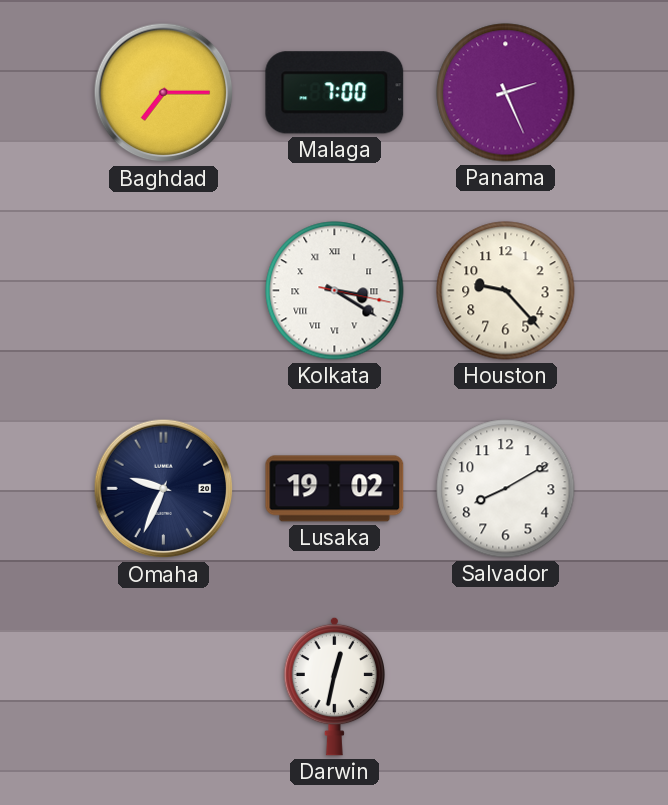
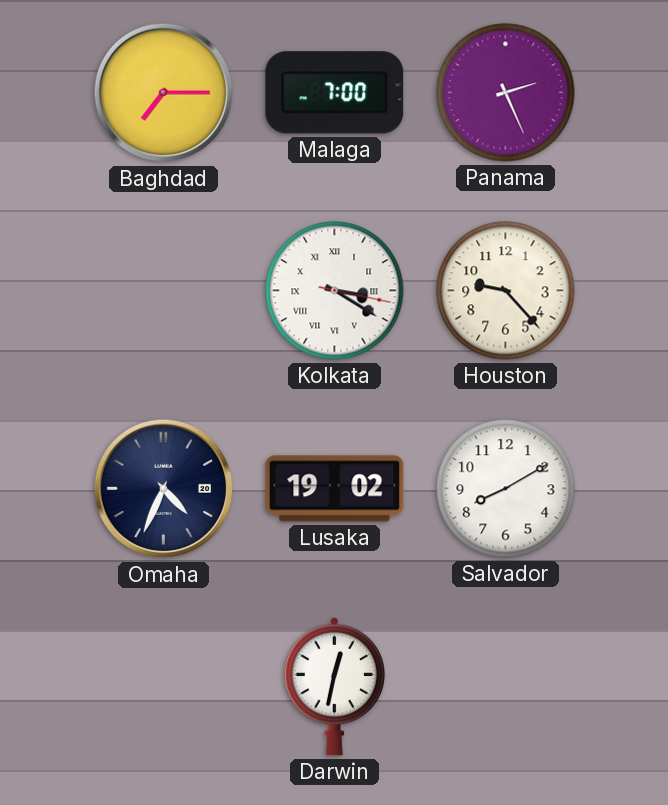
Omaha: 9:34 -> 4:34
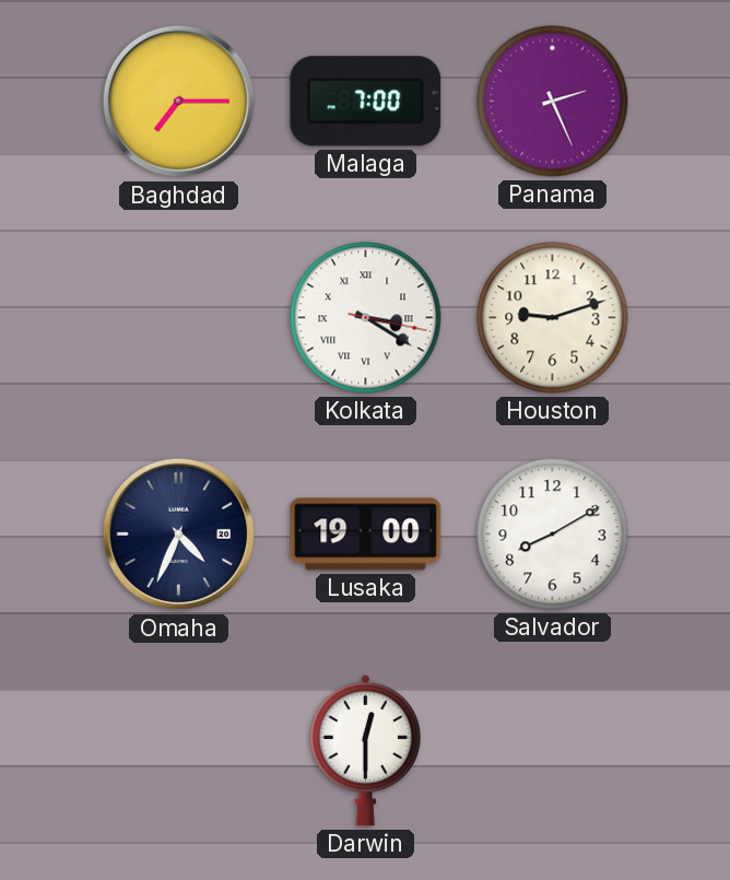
Houston: 9:23 -> 9:12
Lusaka: 19:02 -> 19:00
Darwin: 12:32 -> 12:30
